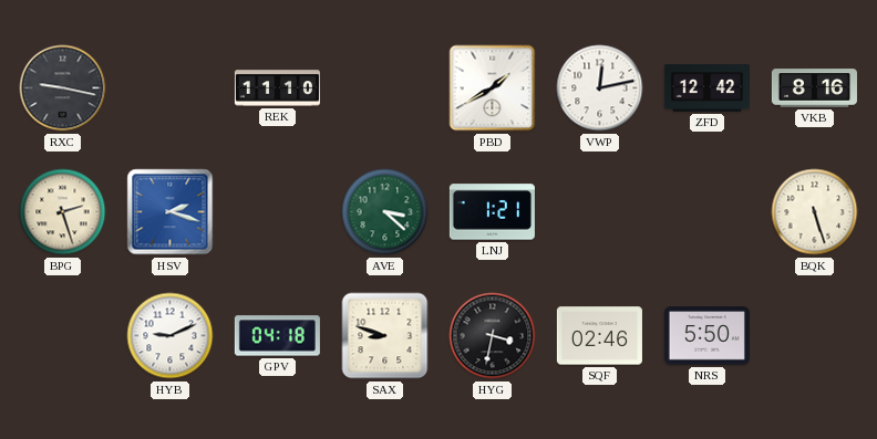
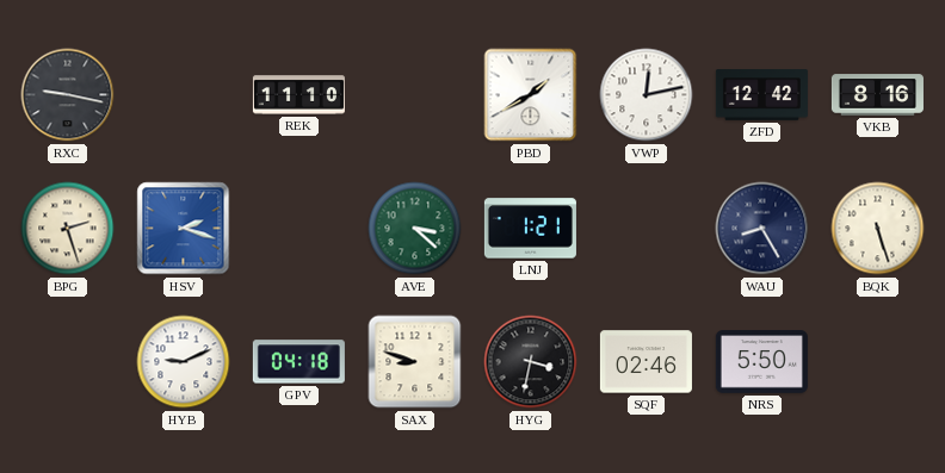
WAU: none -> 8:25
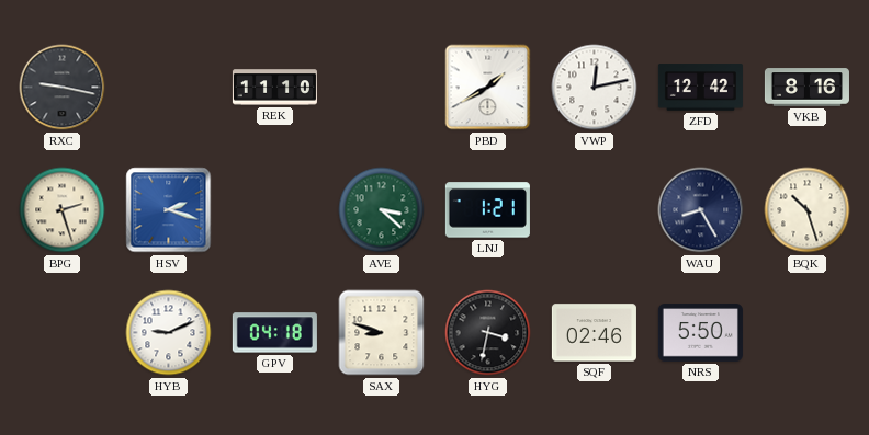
BQK: 5:27 -> 10:27
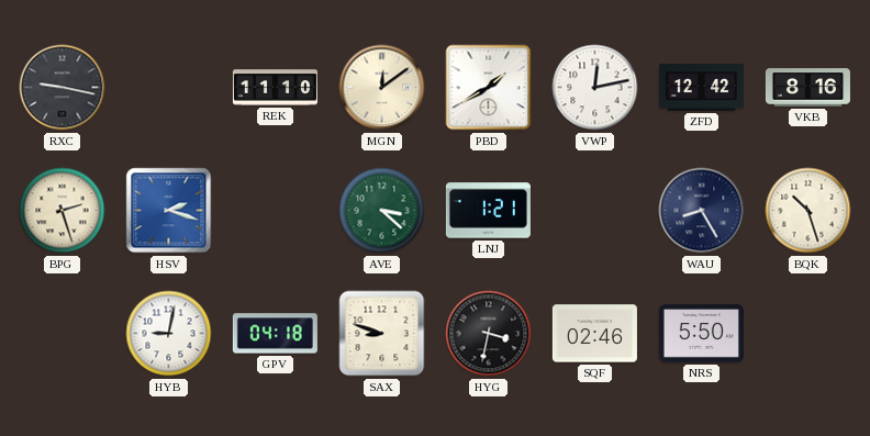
MGN: none -> 12:09
HYB: 9:11 -> 9:02
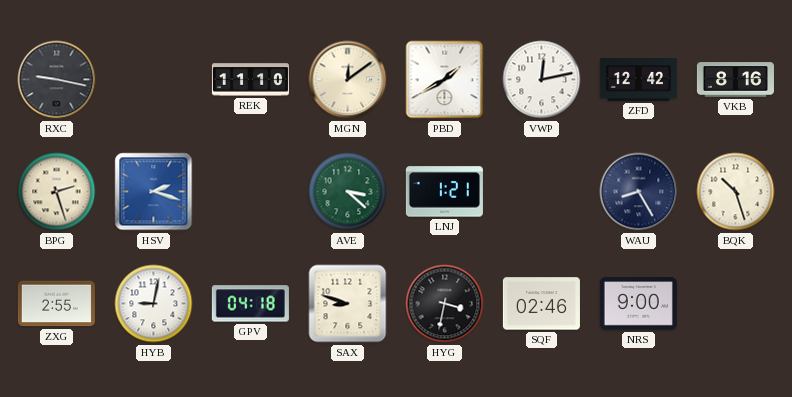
ZXG: none -> 2:55
NRS: 5:50 -> 9:00
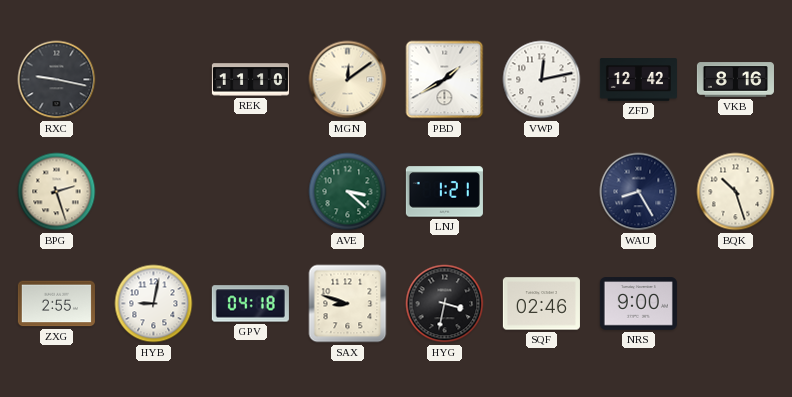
HSV: 2:18 -> none
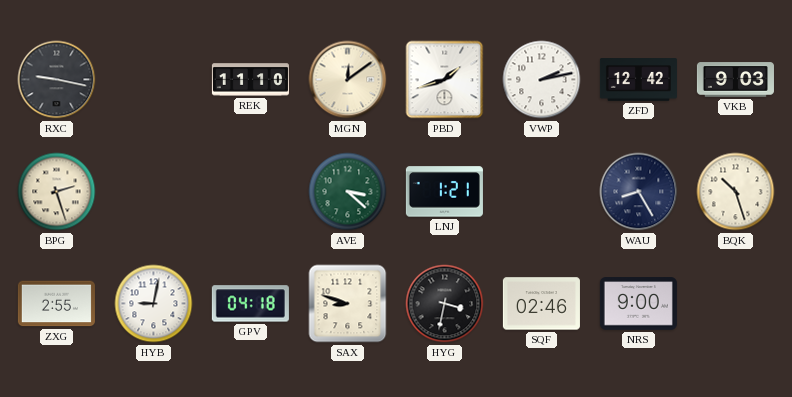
PBD: 1:40 -> 1:42
VWP: 12:13 -> 2:13
VKB: 8:16 -> 9:03
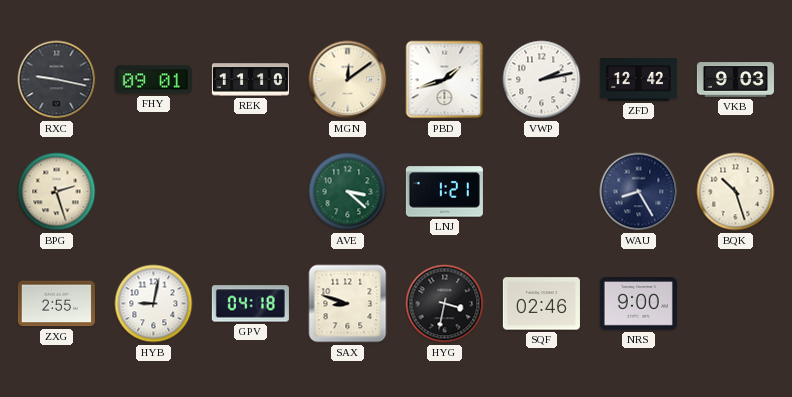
FHY: none -> 09:01
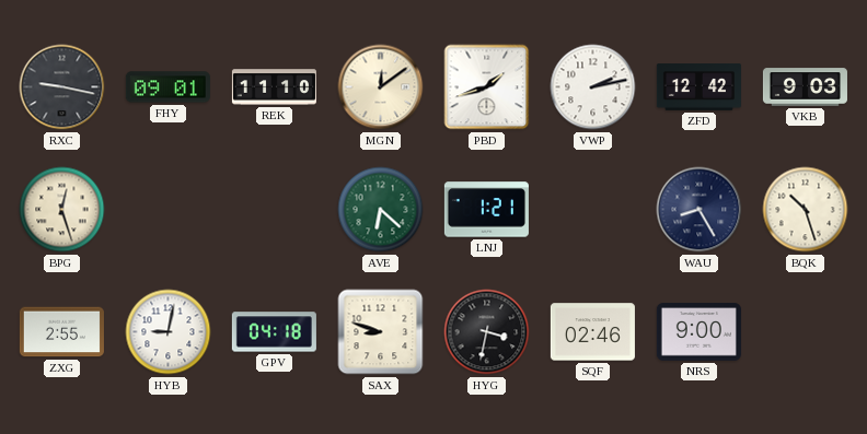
BPG: 2:27 -> 12:27
AVE: 3:22 -> 6:22
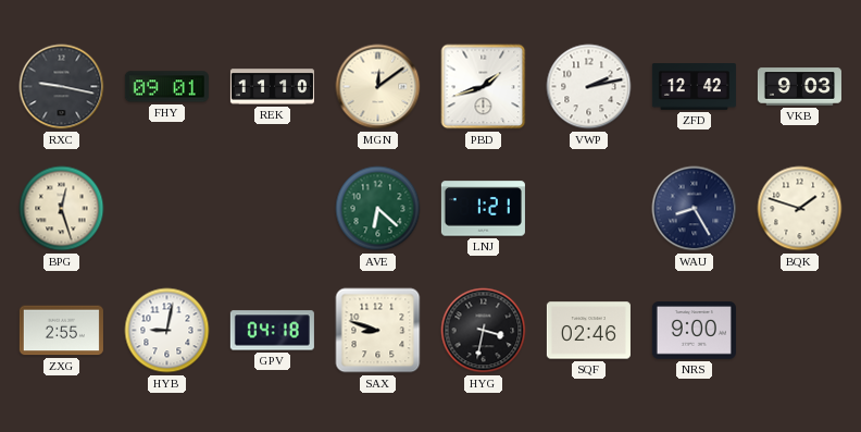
BQK: 10:27 -> 1:48
